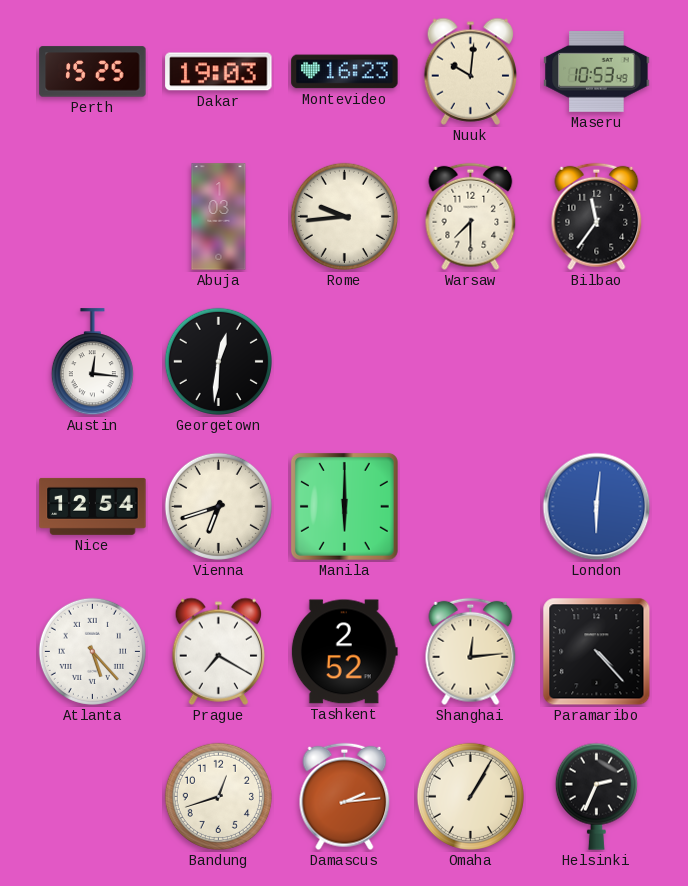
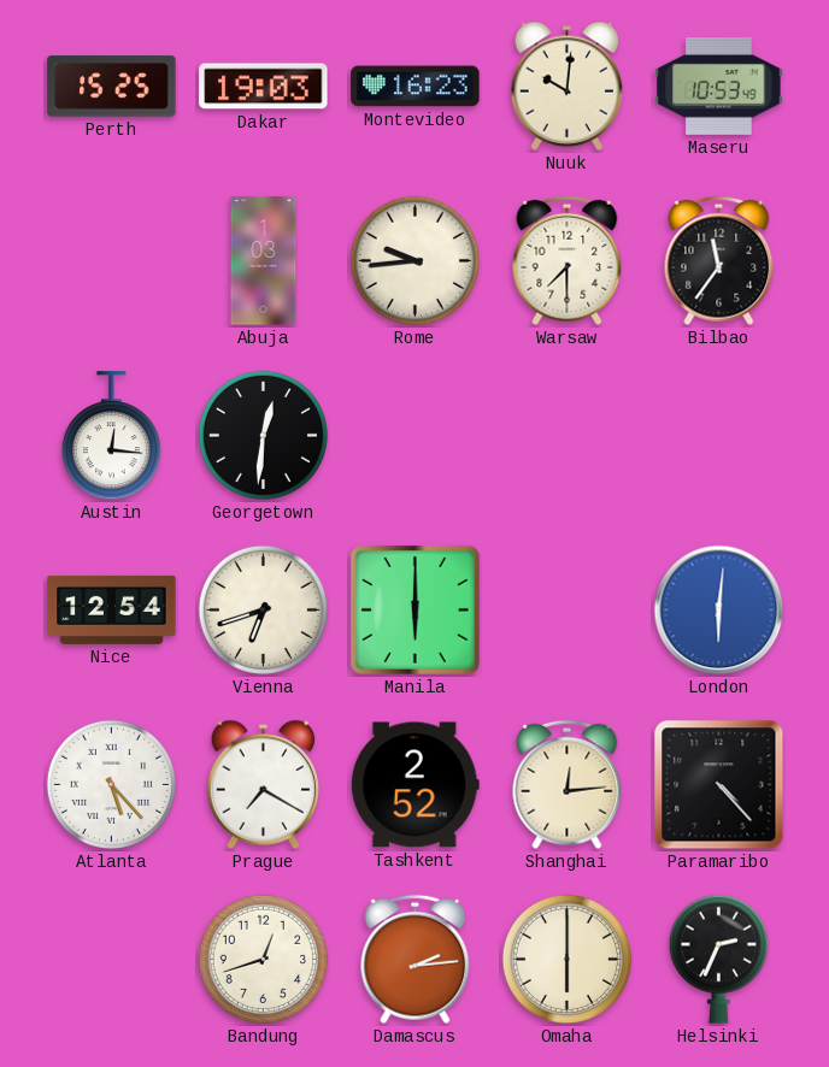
Omaha: 1:05 -> 6:00
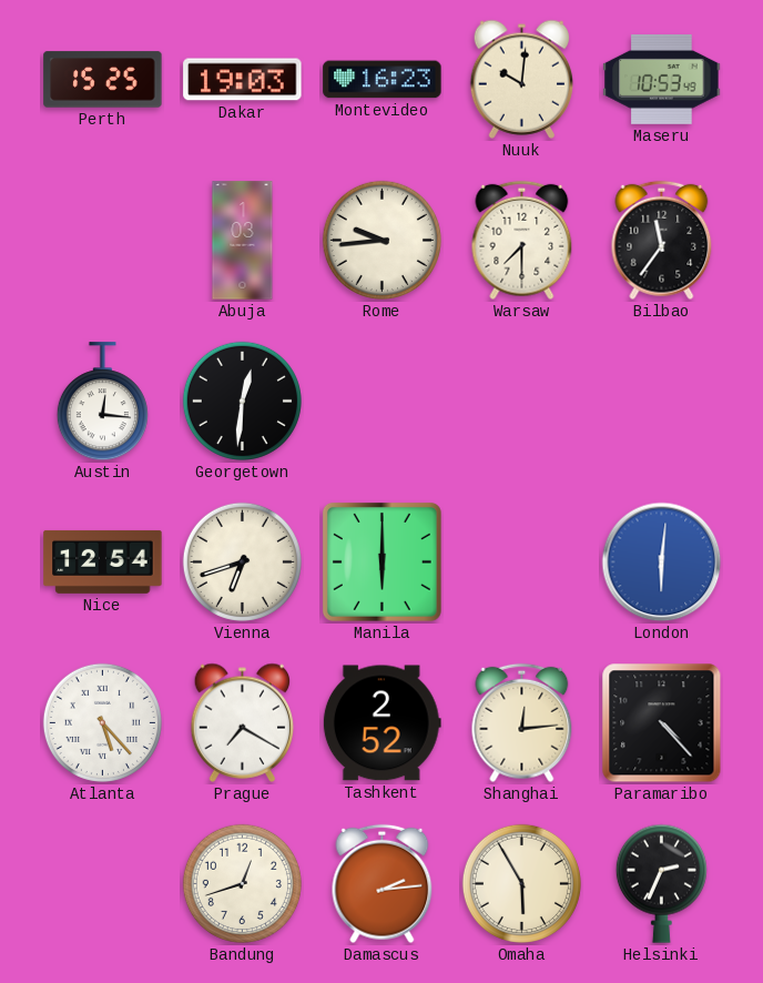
Omaha: 6:00 -> 5:55
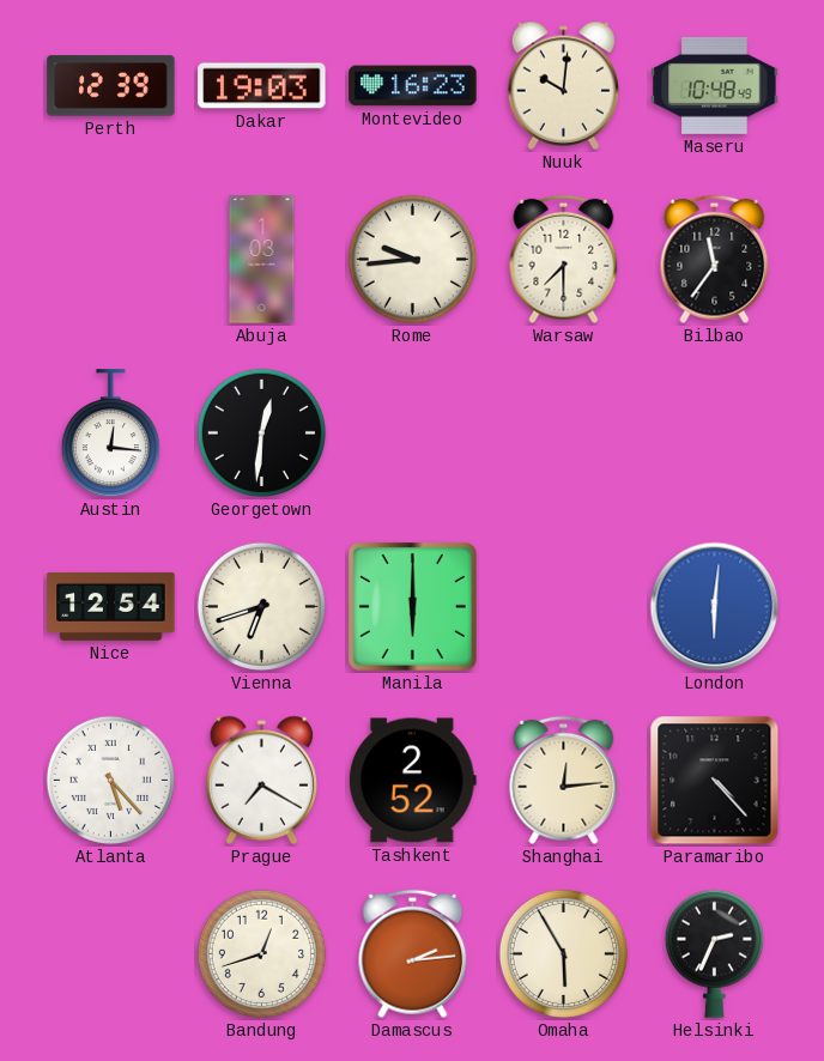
Perth: 15:25 -> 12:39
Maseru: 10:53 -> 10:48
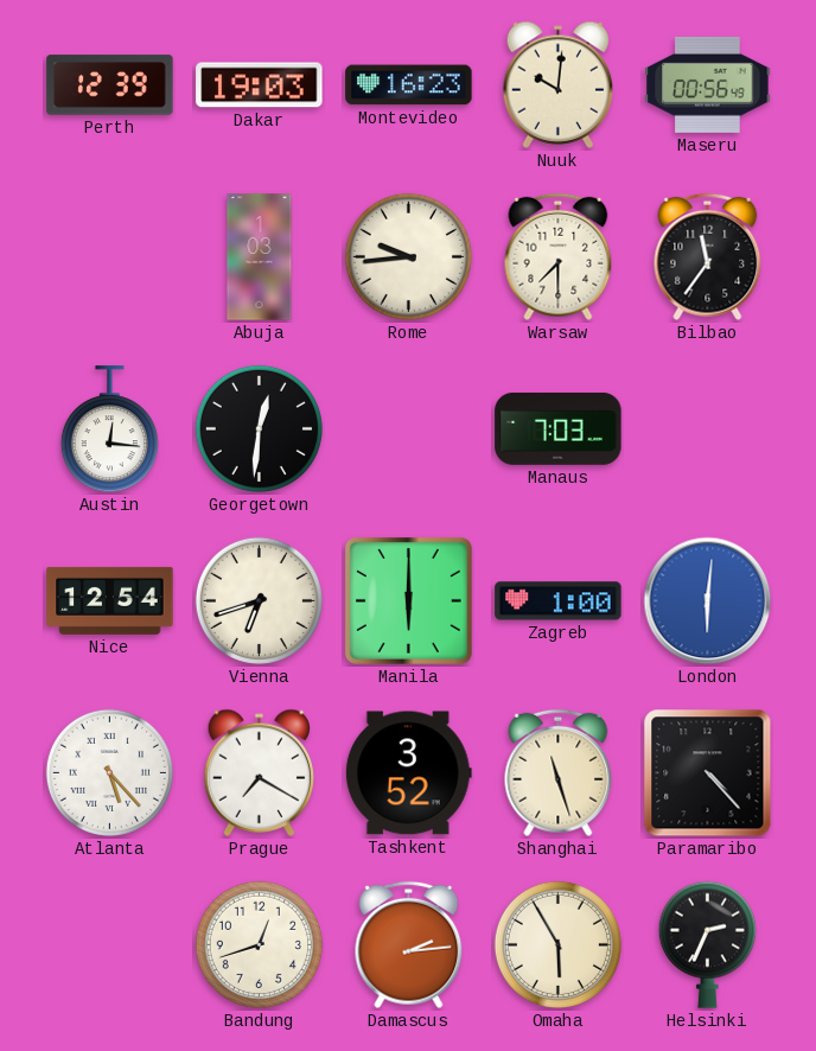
Maseru: 10:48 -> 00:56
Manaus: none -> 7:03
Zagreb: none -> 1:00
Tashkent: 2:52 -> 3:52
Shanghai: 12:14 -> 11:27
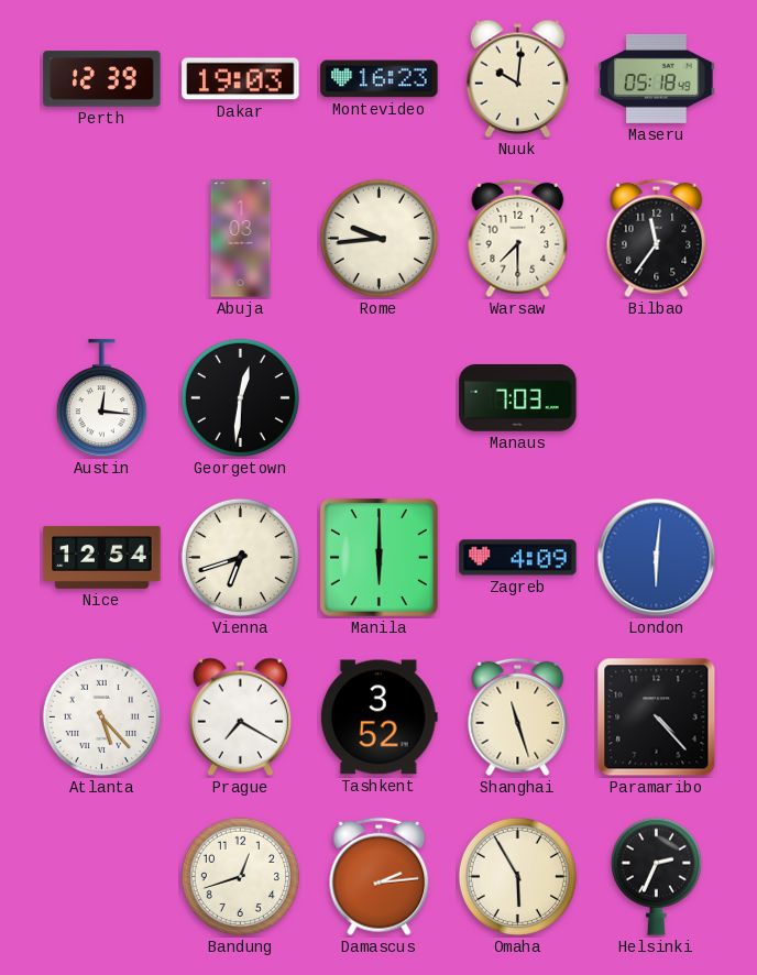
Maseru: 00:56 -> 05:18
Zagreb: 1:00 -> 4:09
